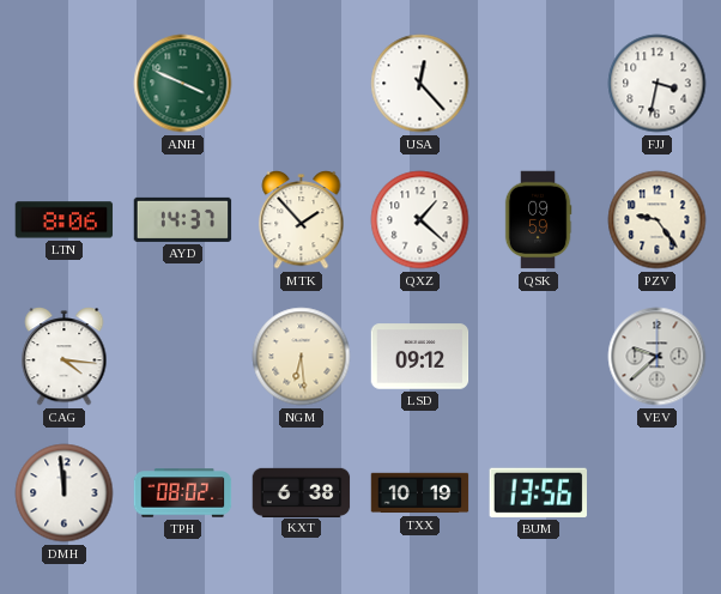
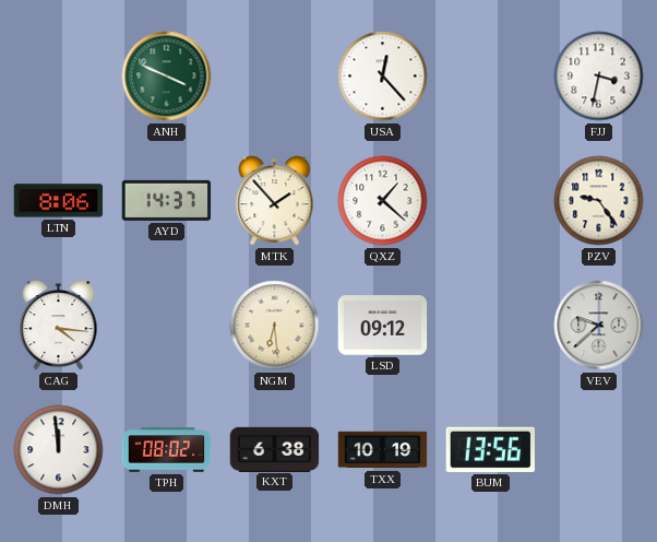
QSK: 09:59 -> none
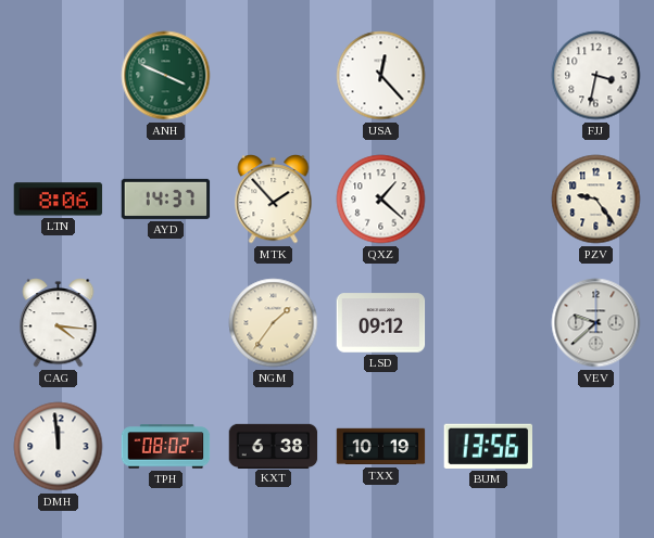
NGM: 6:29 -> 1:36
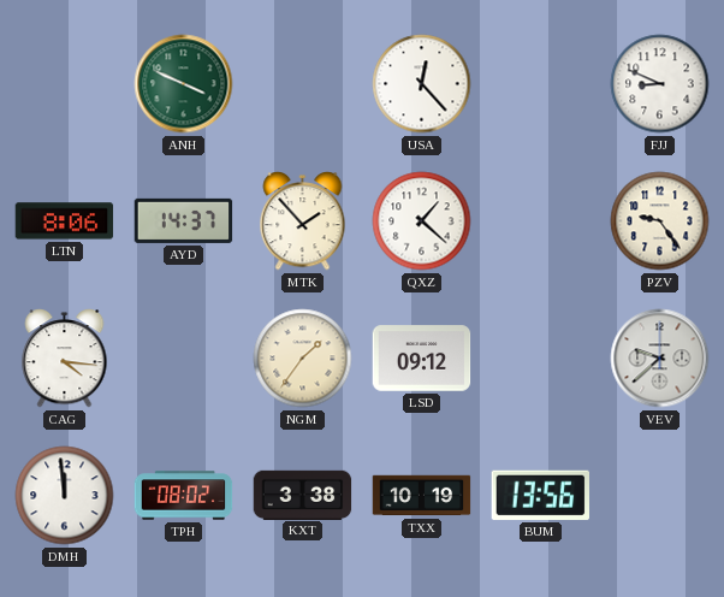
FJJ: 3:32 -> 8:49
KXT: 6:38 -> 3:38
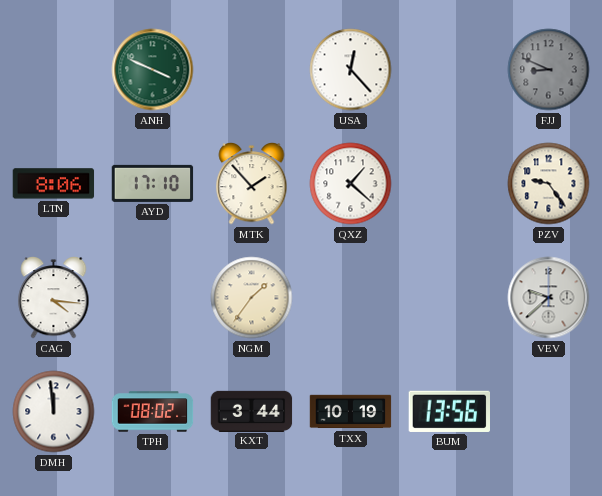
FJJ dial: white -> grey
AYD: 14:37 -> 17:10
LSD: 09:12 -> none
KXT: 3:38 -> 3:44
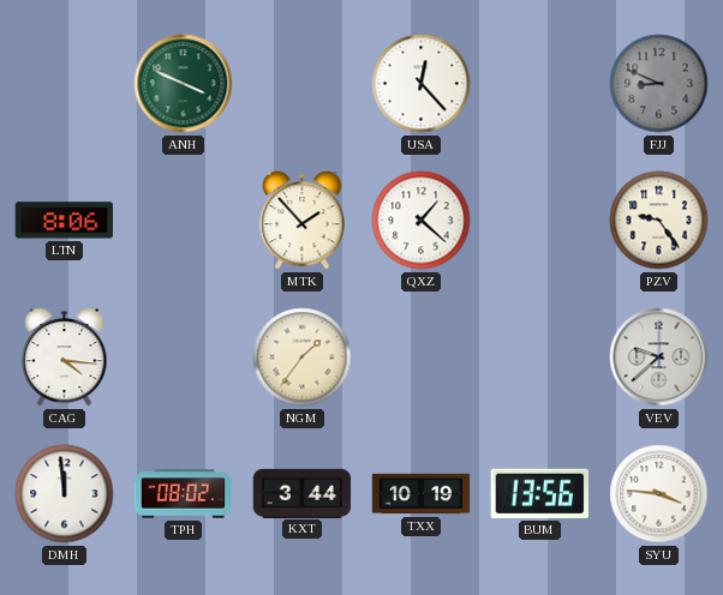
AYD: 17:10 -> none
SYU: none -> 3:46
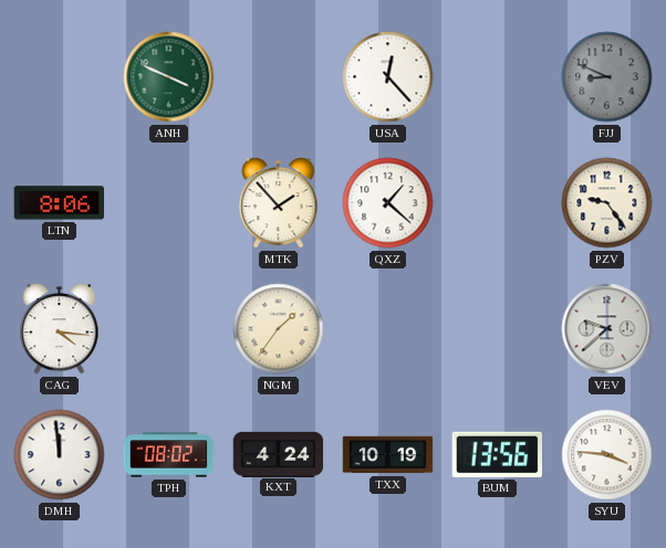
KXT: 3:44 -> 4:24
